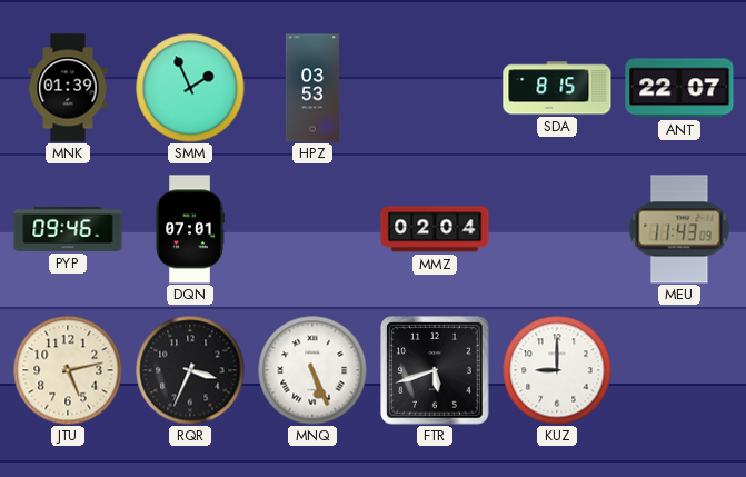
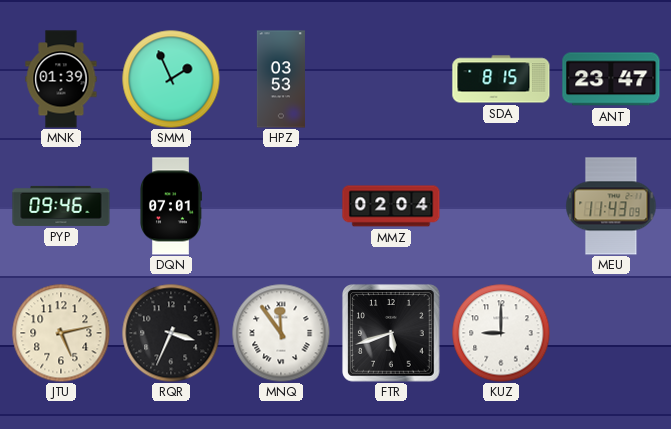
ANT: 22:07 -> 23:47
MNQ: 5:26 -> 11:54
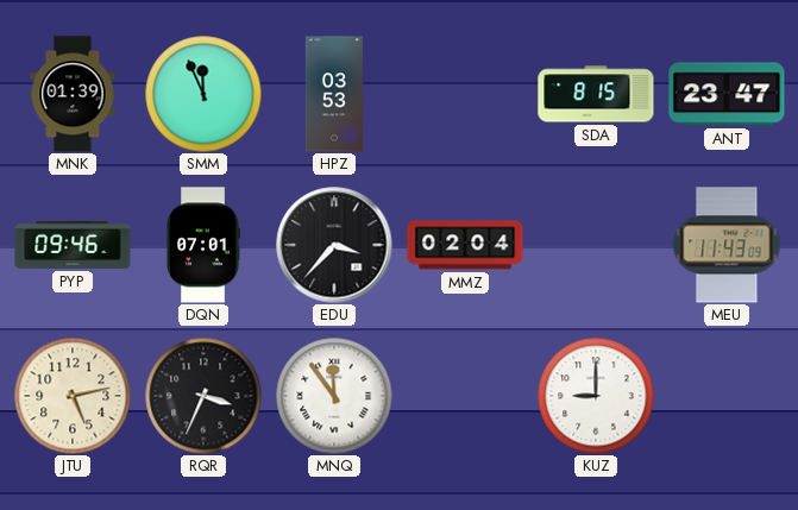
SMM: 1:56 -> 11:56
EDU: none -> 3:37
FTR: 5:42 -> none
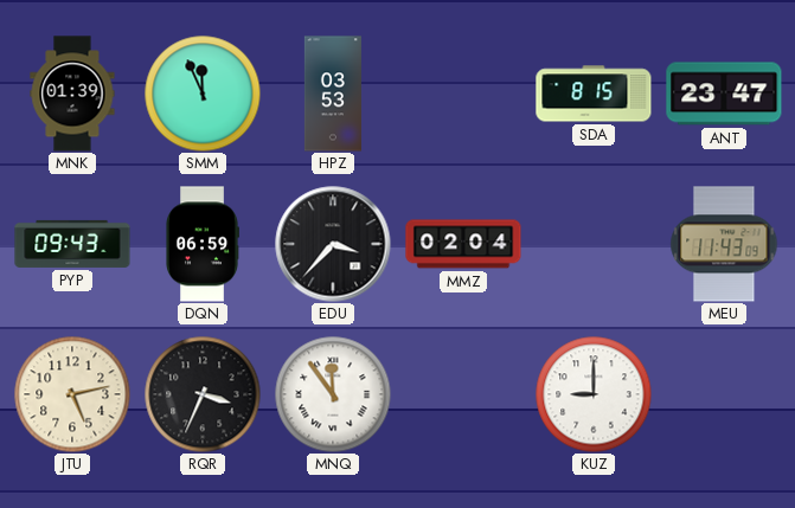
PYP: 09:46 -> 09:43
DQN: 07:01 -> 06:59
